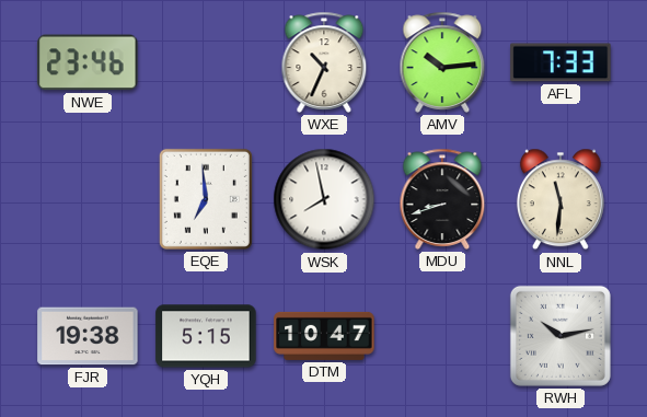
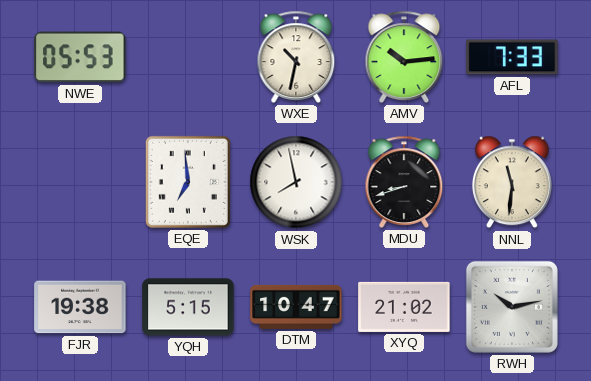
NWE: 23:46 -> 05:53
WXE: 10:34 -> 10:32
XYQ: none -> 21:02
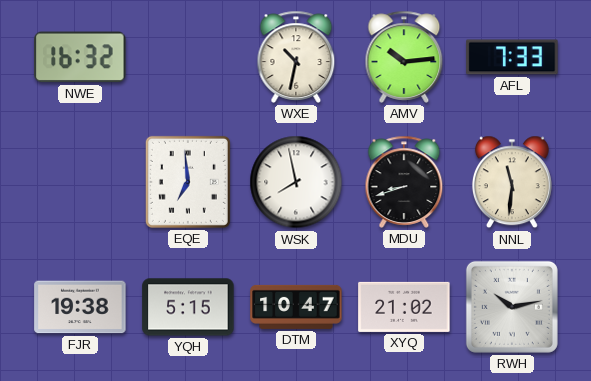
NWE: 05:53 -> 16:32
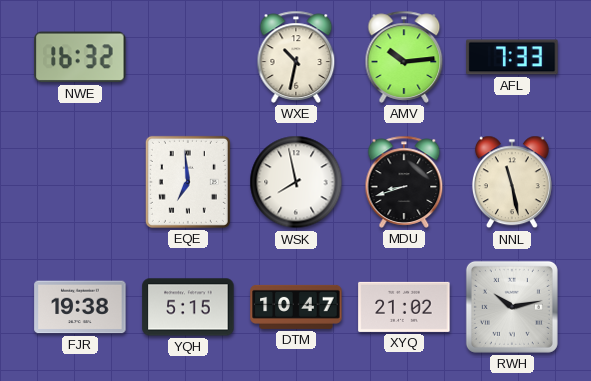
NNL: 11:31 -> 11:28
